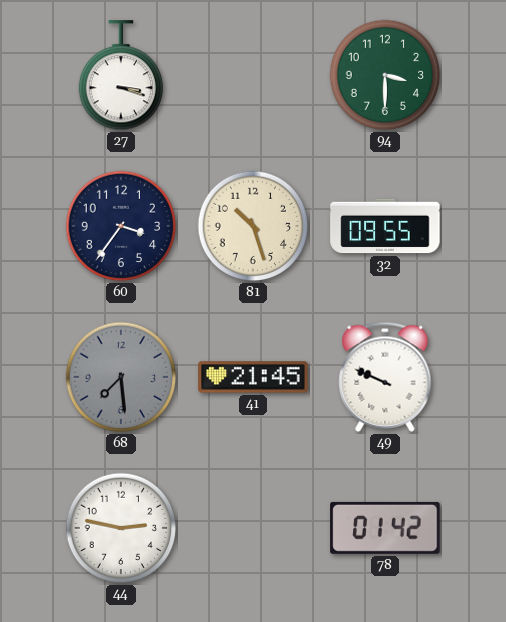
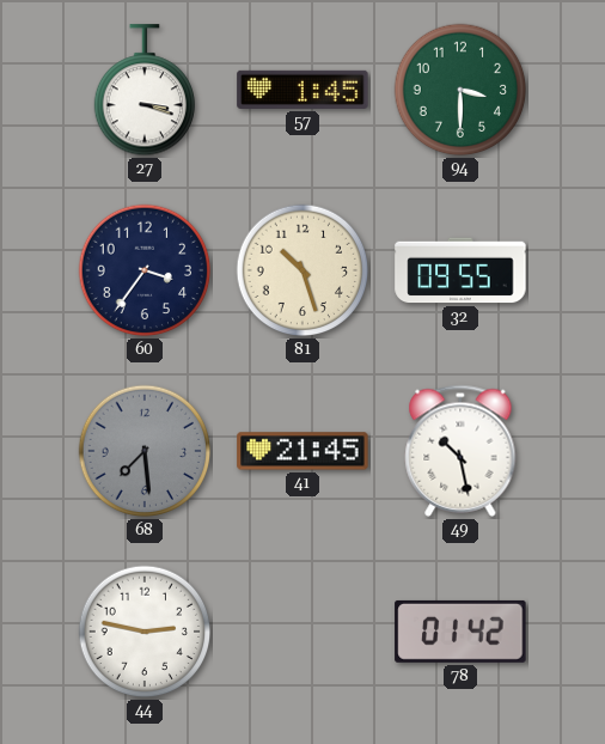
57: none -> 1:45
49: 9:49 -> 10:28
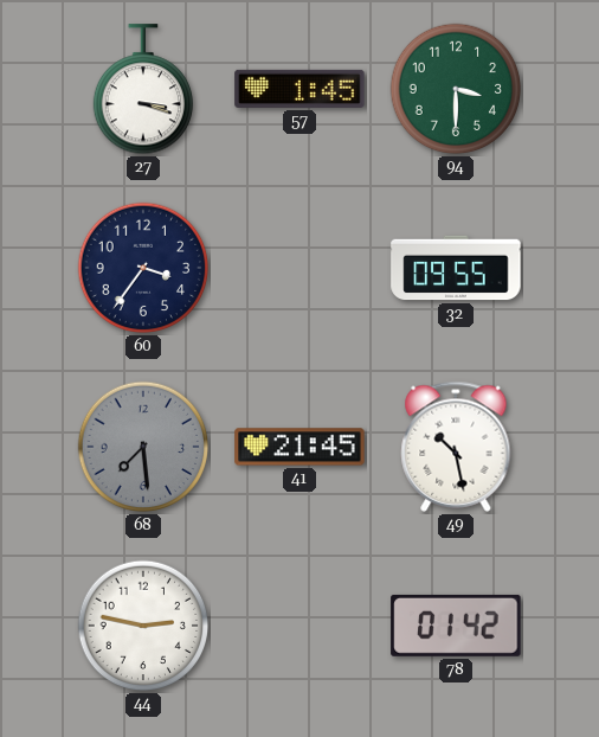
81: 10:27 -> none
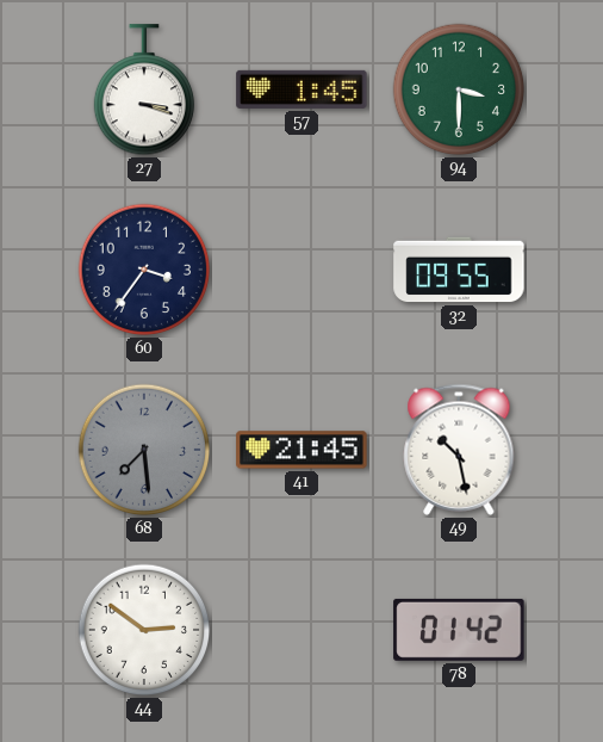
44: 2:47 -> 2:51
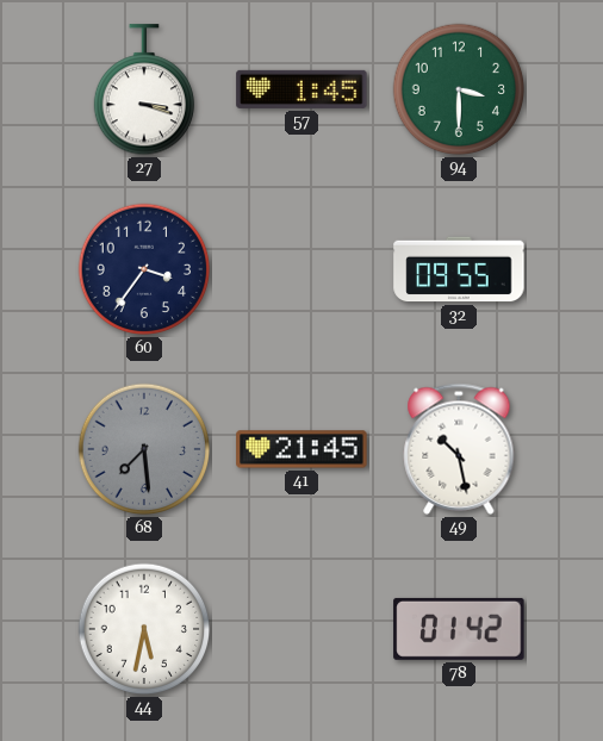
44: 2:51 -> 5:32
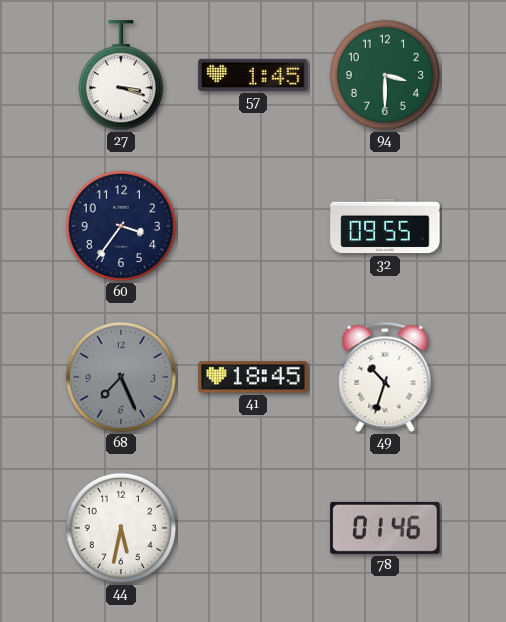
68: 7:29 -> 7:26
41: 21:45 -> 18:45
49: 10:28 -> 10:33
78: 01:42 -> 01:46
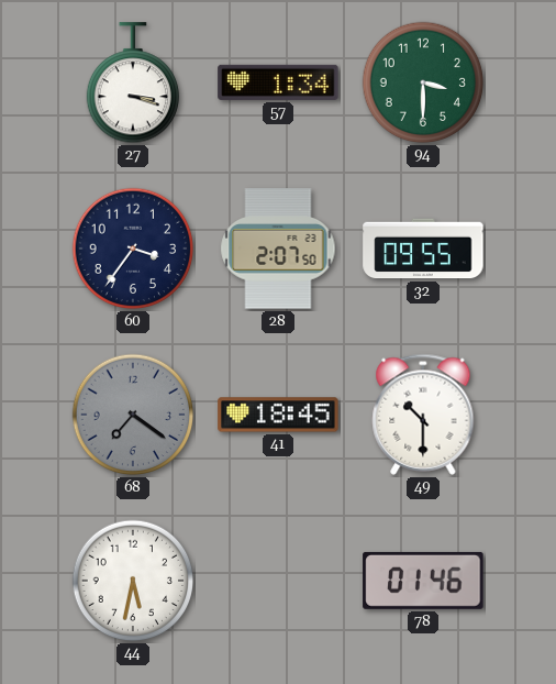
57: 1:45 -> 1:34
28: none -> 2:07
68: 7:26 -> 7:21
49: 10:33 -> 10:30
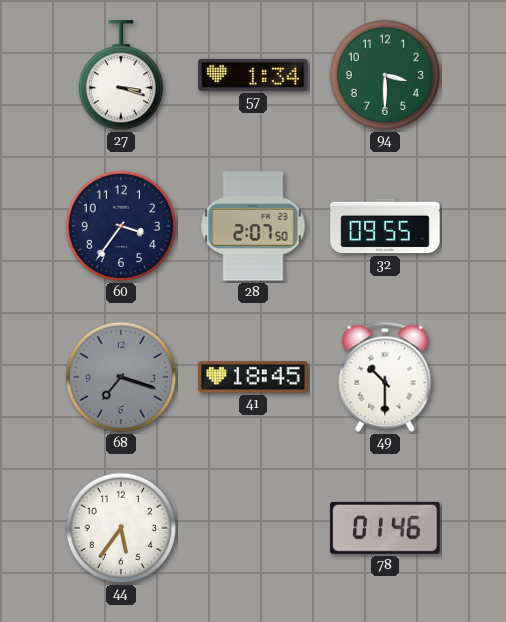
68: 7:21 -> 7:18
44: 5:32 -> 5:36
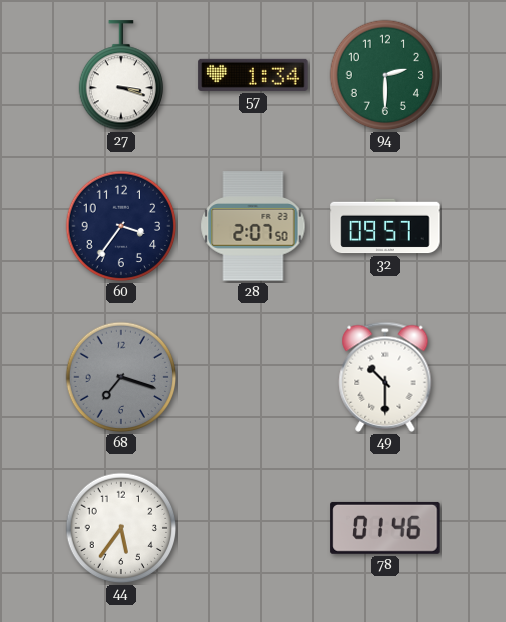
94: 3:30 -> 2:30
32: 09:55 -> 09:57
41: 18:45 -> none
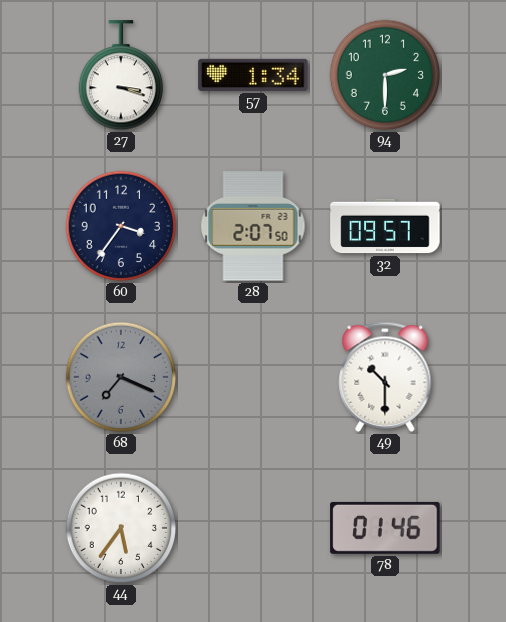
68: 7:18 -> 7:19
